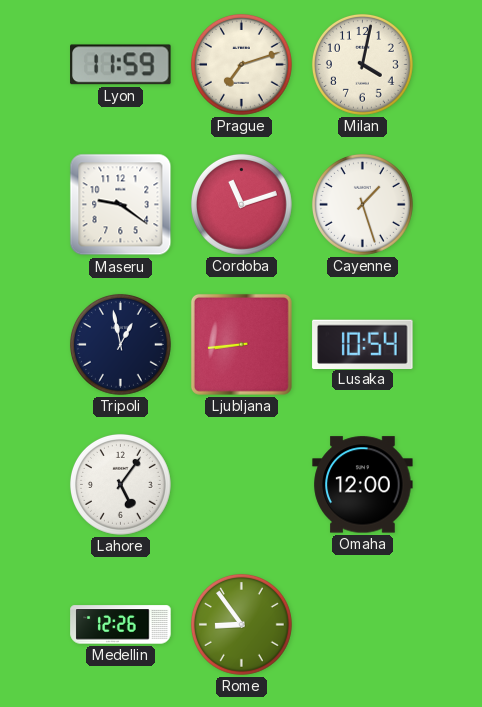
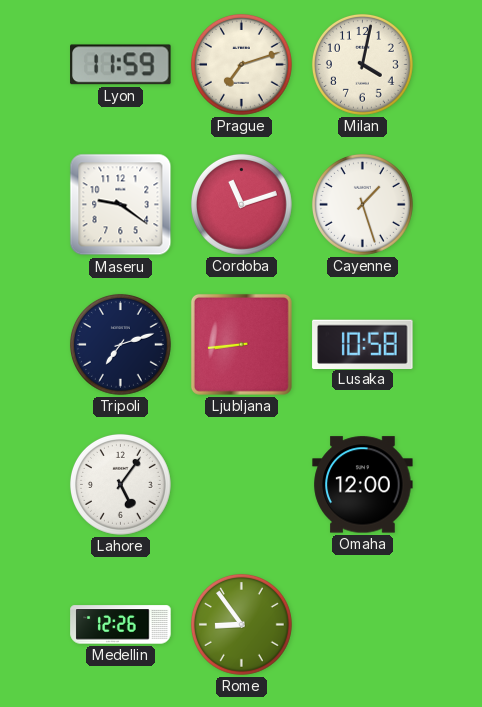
Tripoli: 12:58 -> 7:12
Lusaka: 10:54 -> 10:58
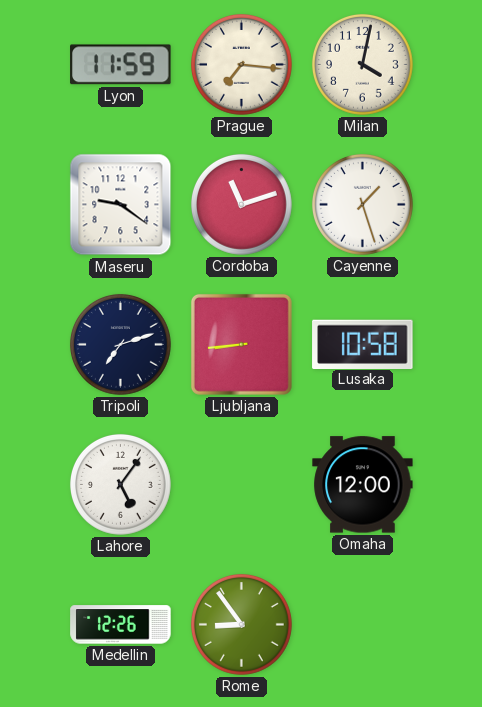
Prague: 7:12 -> 7:16
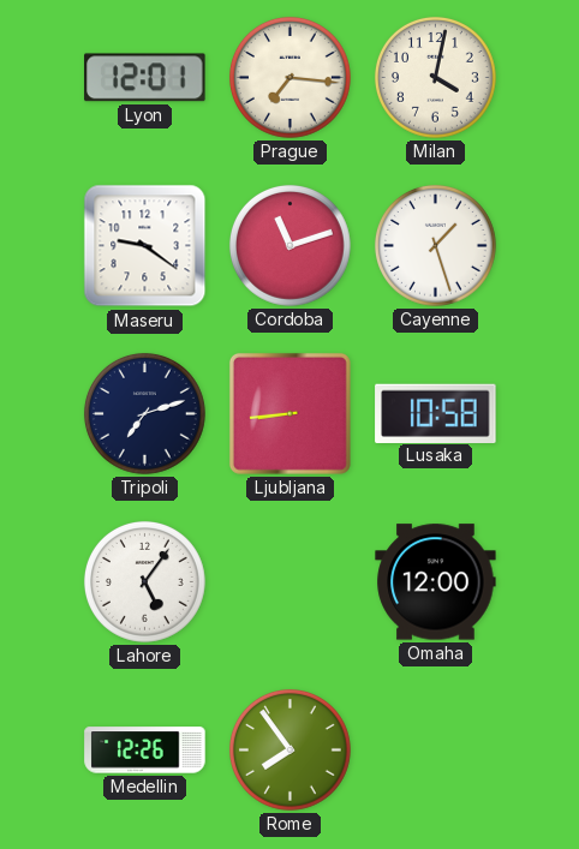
Lyon: 11:59 -> 12:01
Rome: 8:54 -> 7:54
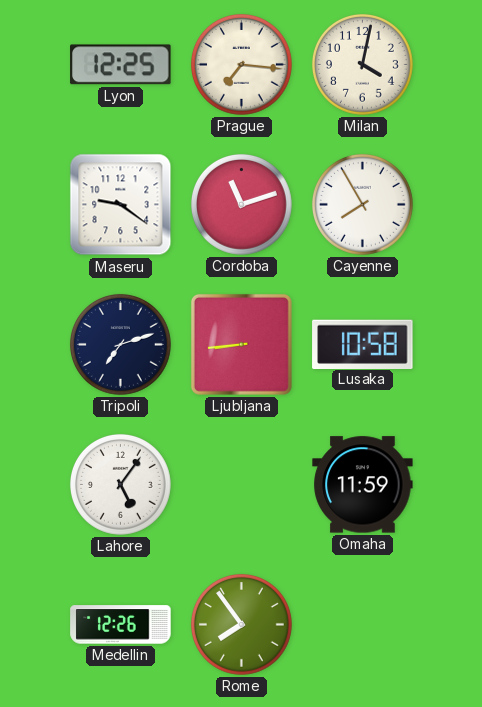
Lyon: 12:01 -> 12:25
Cayenne: 1:27 -> 7:55
Omaha: 12:00 -> 11:59
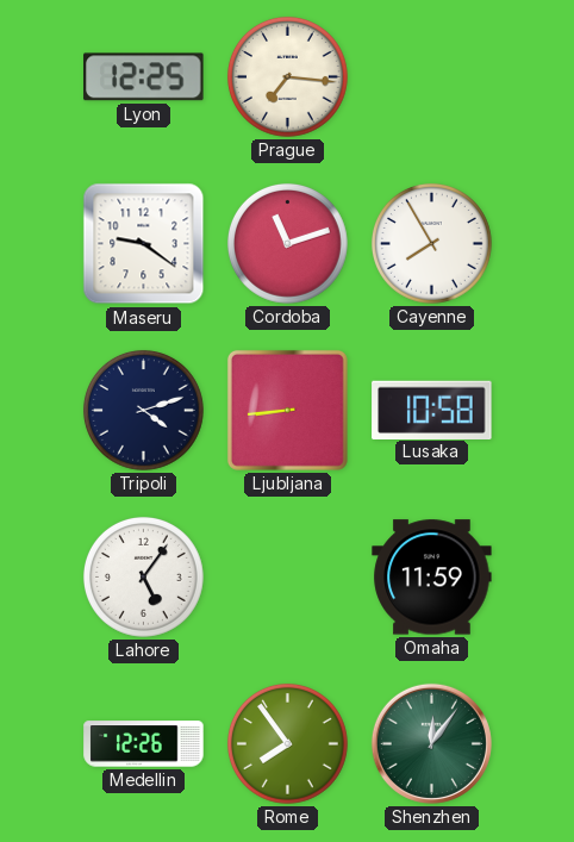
Milan: 4:02 -> none
Tripoli: 7:12 -> 4:12
Shenzhen: none -> 12:06
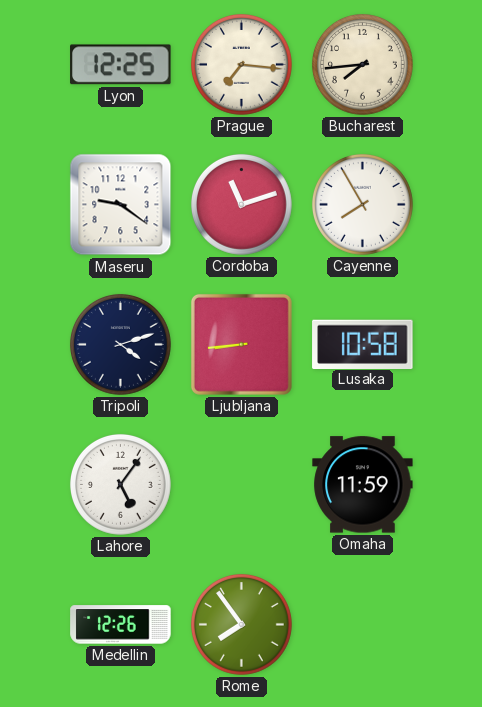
Bucharest: none -> 7:44
Shenzhen: 12:06 -> none
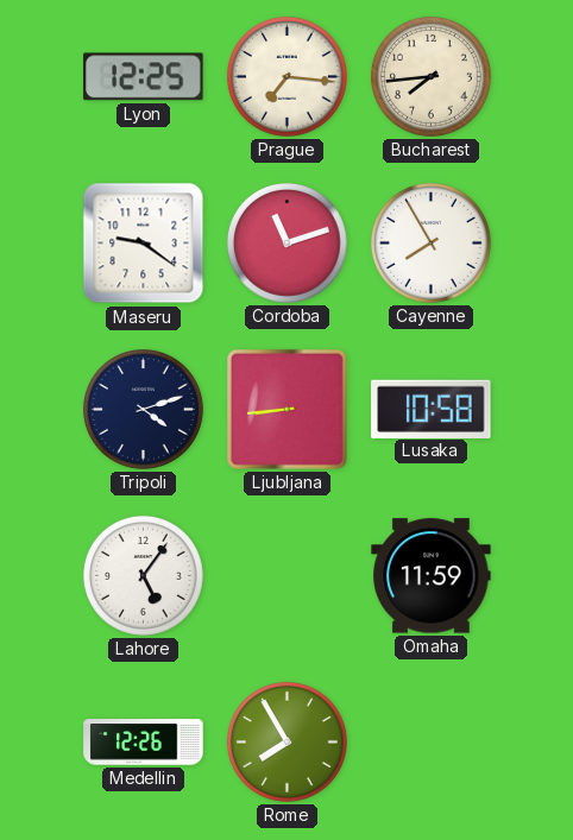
Rome: 7:54 -> 7:55
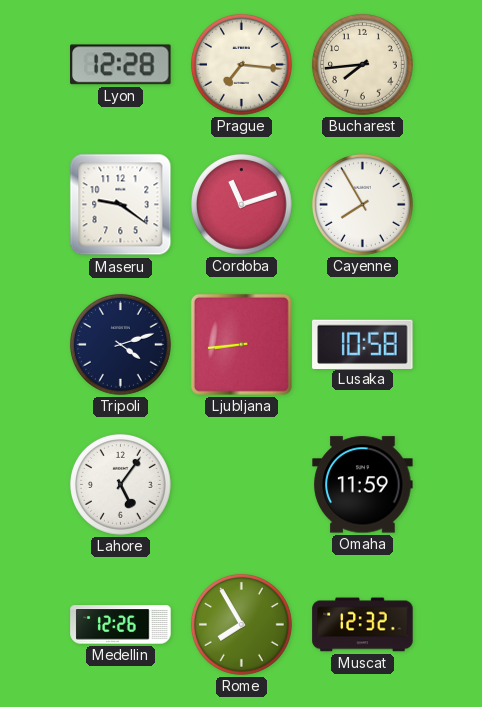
Lyon: 12:25 -> 12:28
Muscat: none -> 12:32
